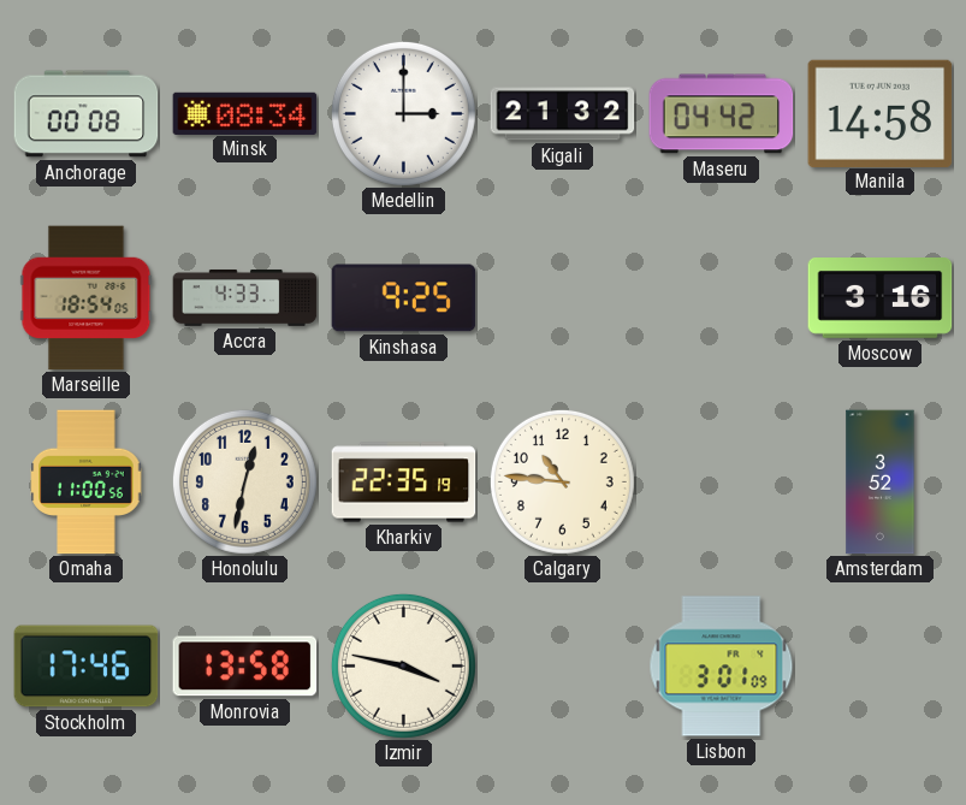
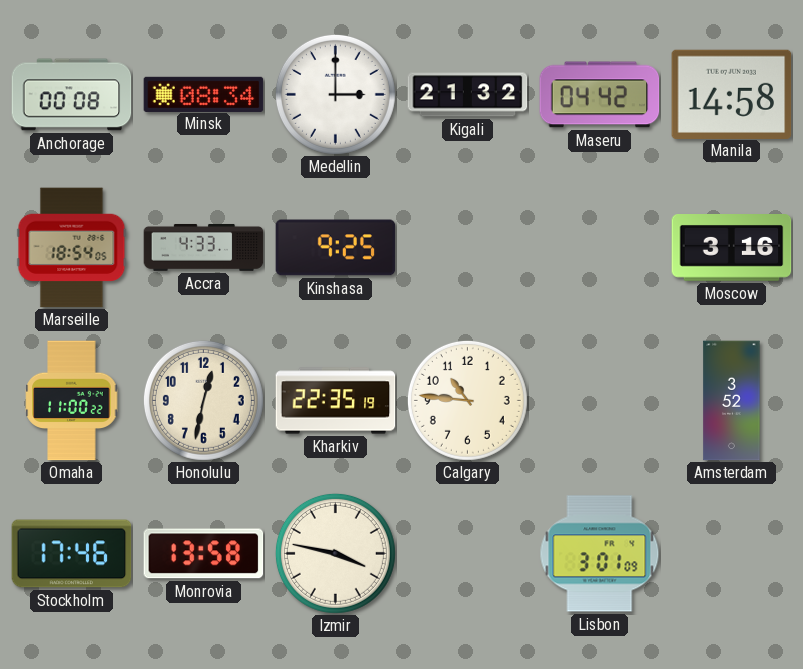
Omaha: 11:00:56 -> 11:00:22
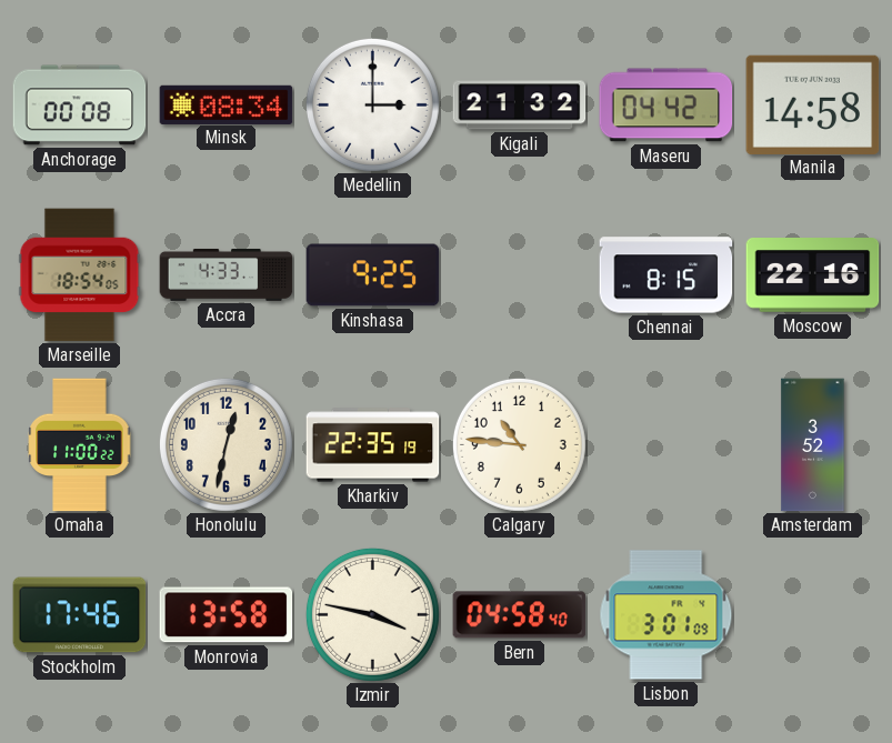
Chennai: none -> 8:15
Moscow: 3:16 -> 22:16
Bern: none -> 04:58
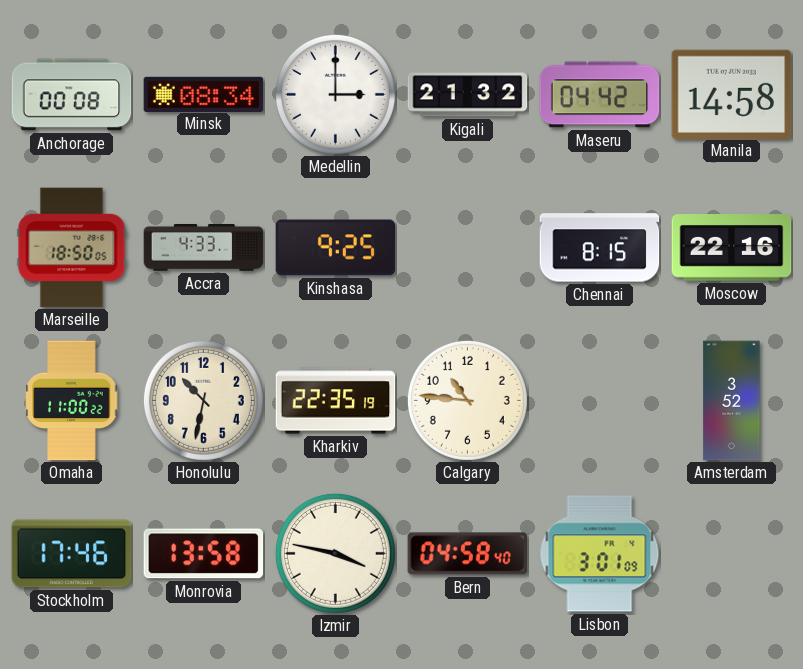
Marseille: 18:54 -> 18:50
Honolulu: 12:32 -> 10:32
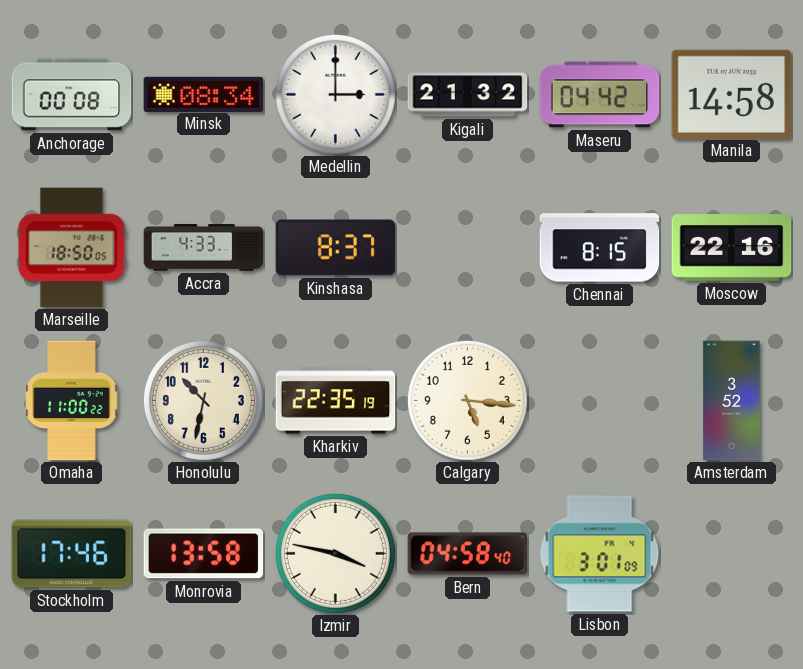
Kinshasa: 9:25 -> 8:37
Calgary: 10:46 -> 5:16
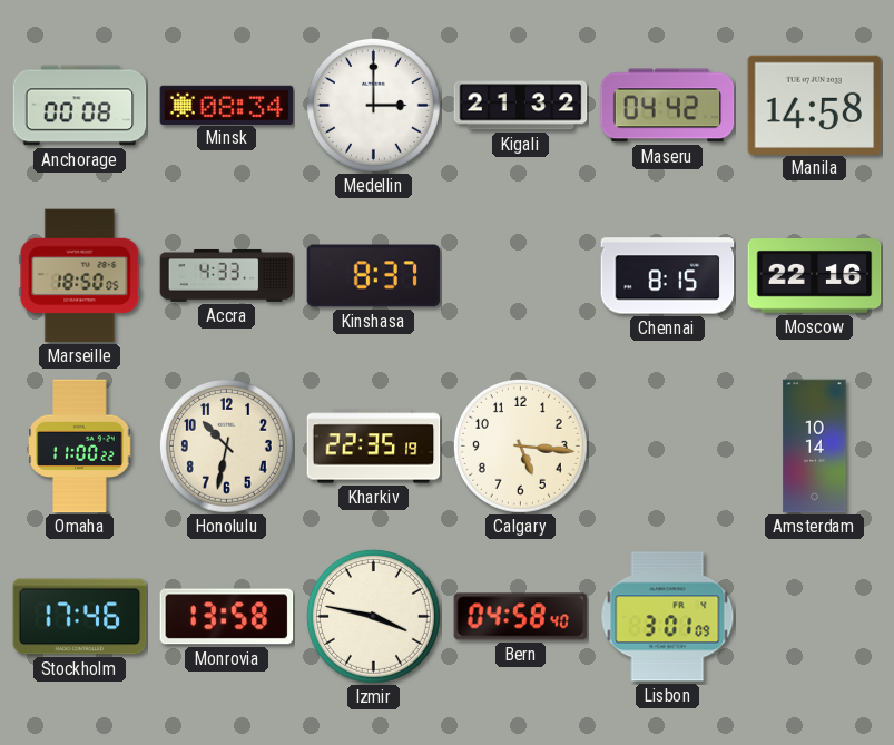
Amsterdam: 3:52 -> 10:14
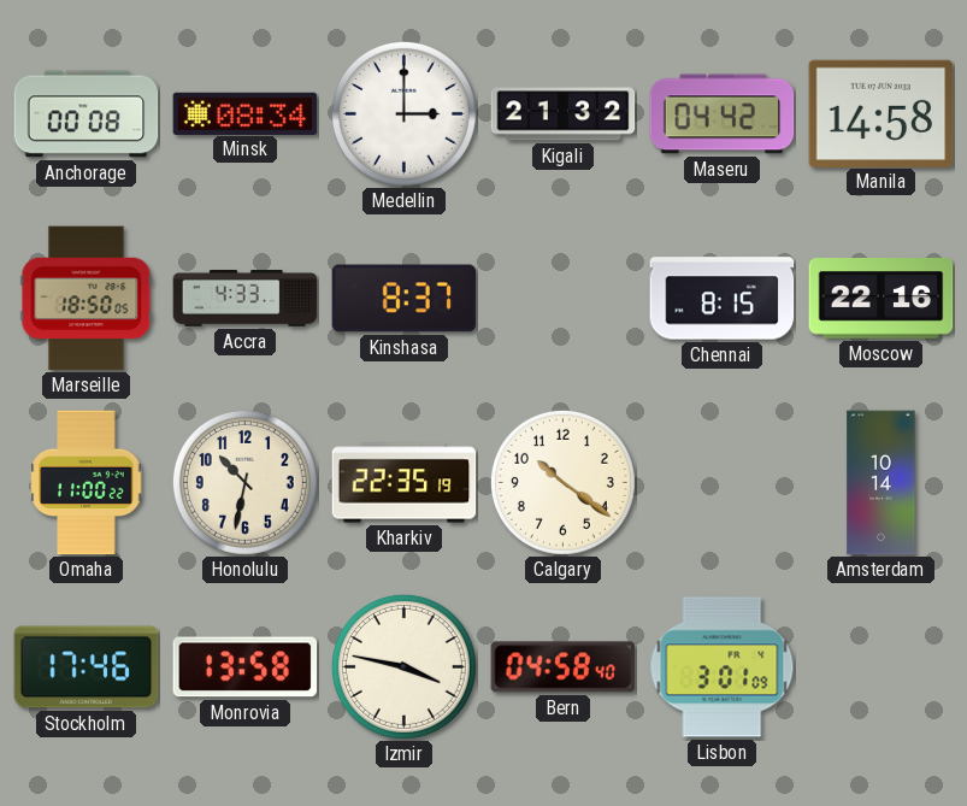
Calgary: 5:16 -> 10:21
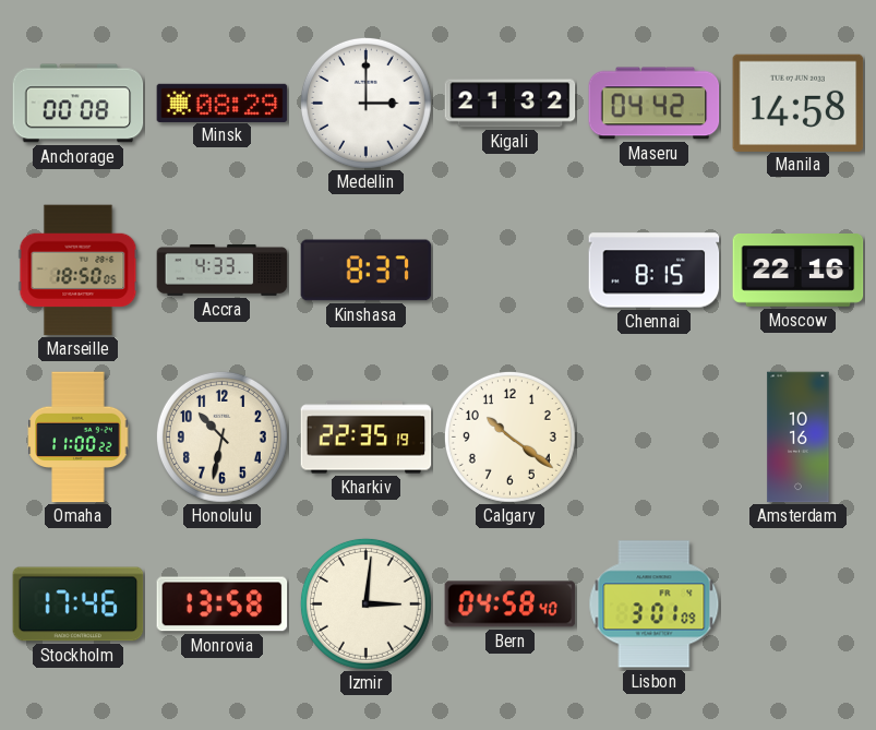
Minsk: 08:34 -> 08:29
Amsterdam: 10:14 -> 10:16
Izmir: 3:47 -> 3:01
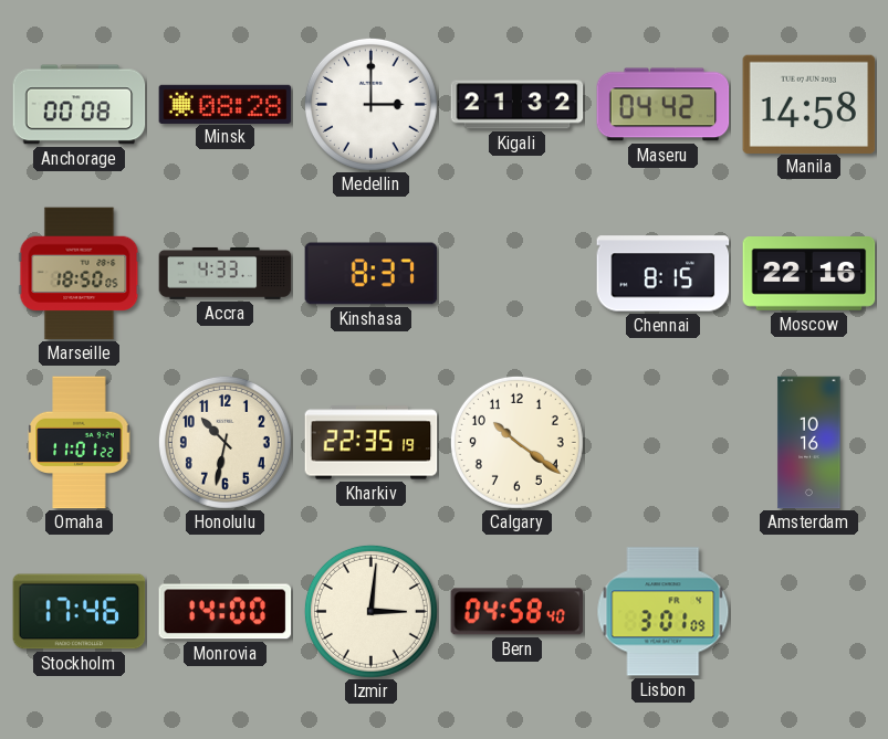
Minsk: 08:29 -> 08:28
Omaha: 11:00 -> 11:01
Monrovia: 13:58 -> 14:00
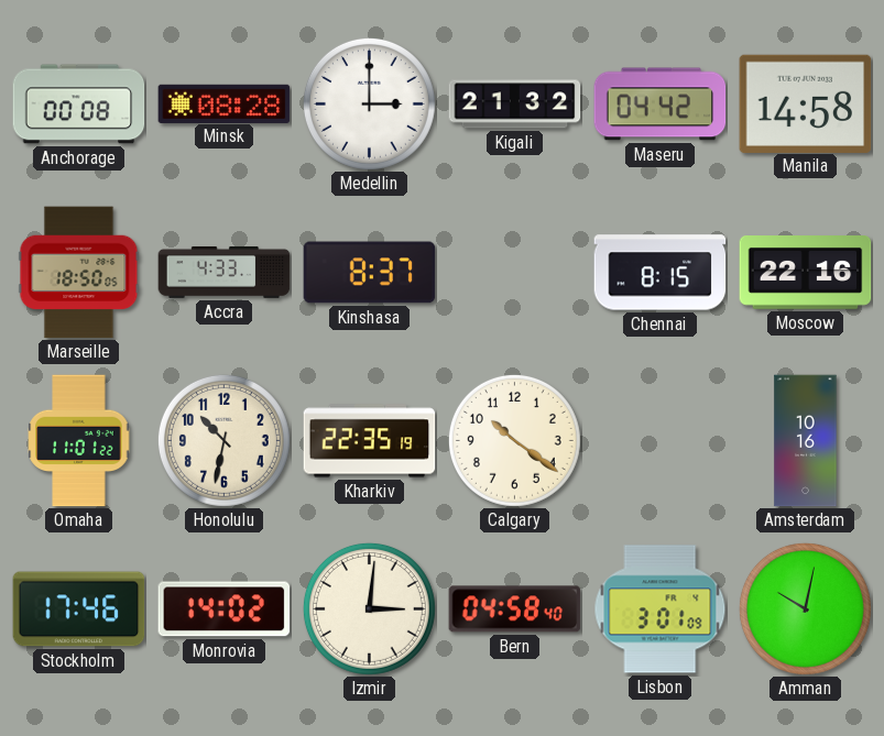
Monrovia: 14:00 -> 14:02
Amman: none -> 10:02
